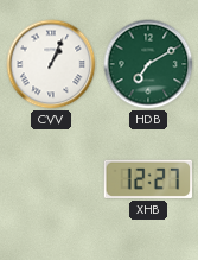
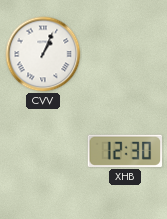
HDB: 7:10 -> none
XHB: 12:27 -> 12:30
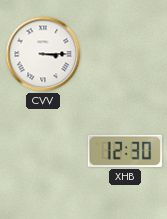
CVV: 1:04 -> 3:15
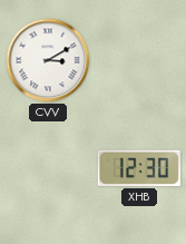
CVV: 3:15 -> 3:10
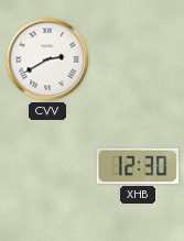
CVV: 3:10 -> 2:40
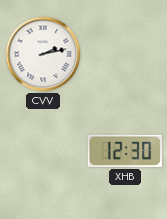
CVV: 2:40 -> 2:13
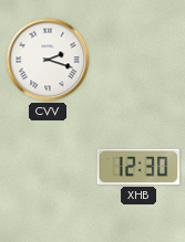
CVV: 2:13 -> 2:18
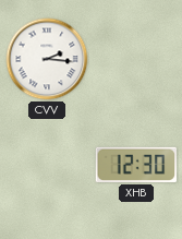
CVV: 2:18 -> 2:16
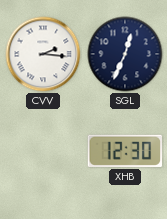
SGL: none -> 12:34
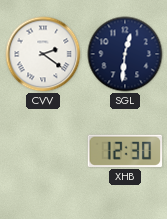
CVV: 2:16 -> 2:21
SGL: 12:34 -> 12:31
